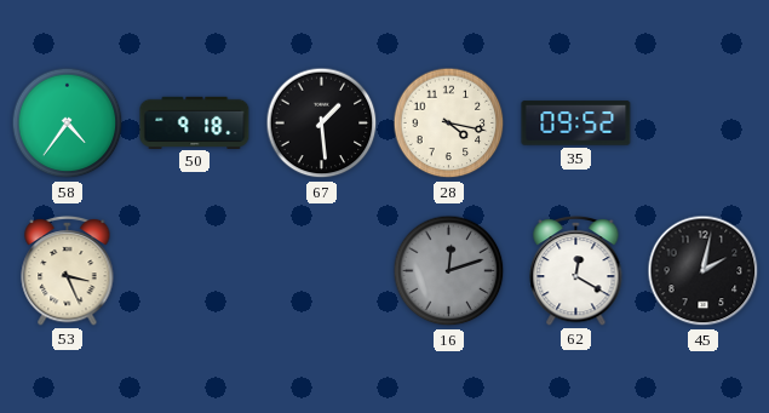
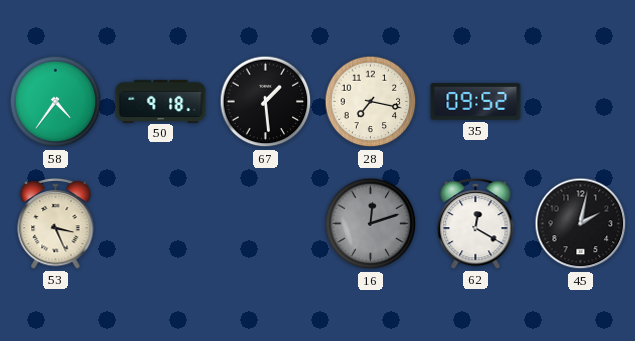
28: 4:17 -> 7:17
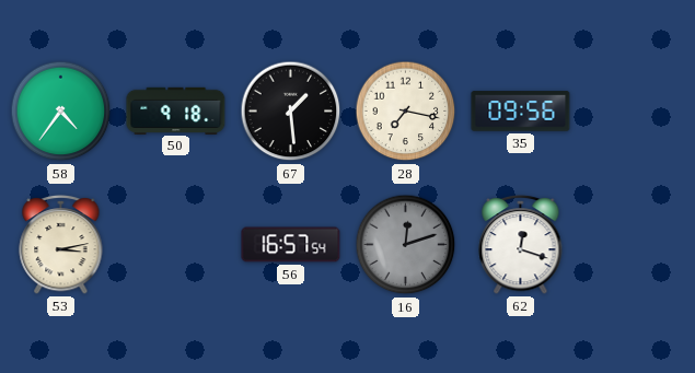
35: 09:52 -> 09:56
53: 3:26 -> 3:13
56: none -> 16:57
62: 12:20 -> 12:18
45: 2:02 -> none
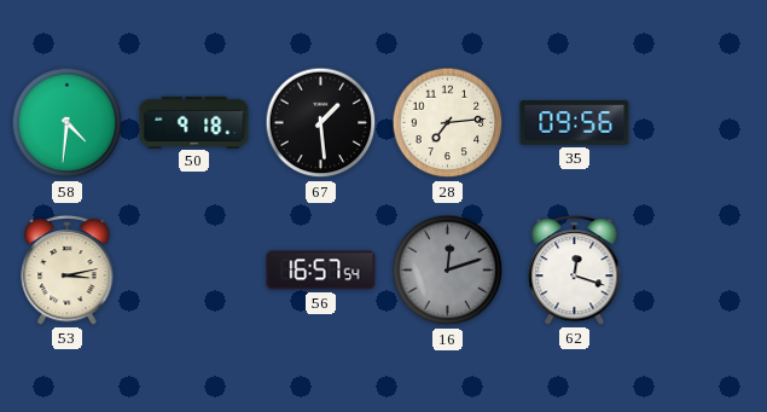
58: 4:36 -> 4:31
28: 7:17 -> 7:14
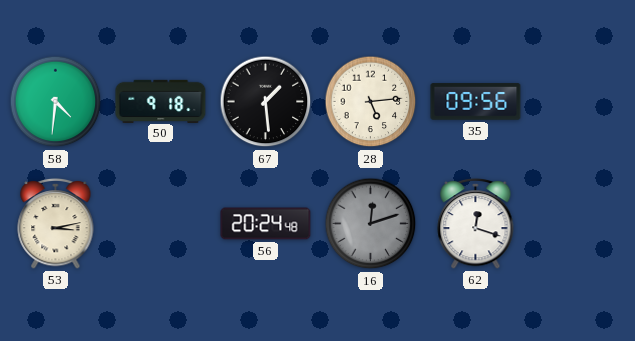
28: 7:14 -> 5:14
56: 16:57 -> 20:24
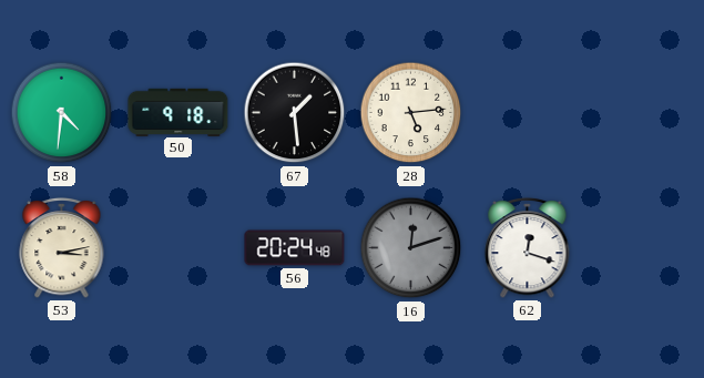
35: 09:56 -> none
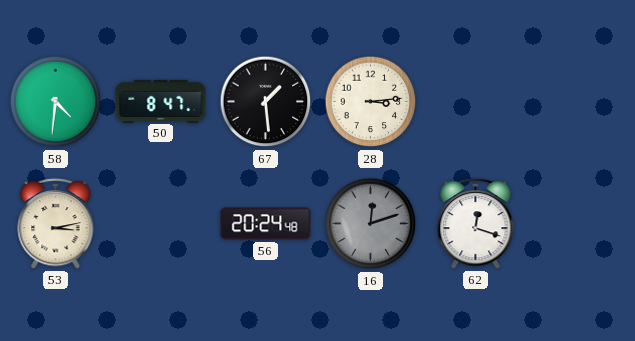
50: 9:18 -> 8:47
28: 5:14 -> 3:14
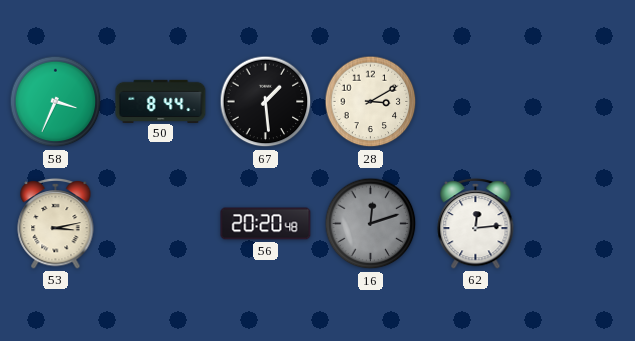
58: 4:31 -> 3:34
50: 8:47 -> 8:44
28: 3:14 -> 3:10
56: 20:24 -> 20:20
62: 12:18 -> 12:14
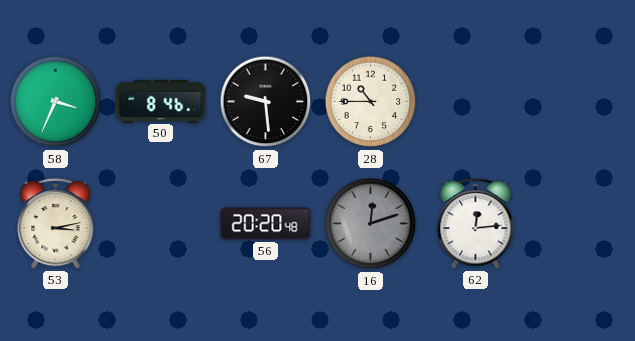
50: 8:44 -> 8:46
67: 1:29 -> 9:29
28: 3:10 -> 10:45
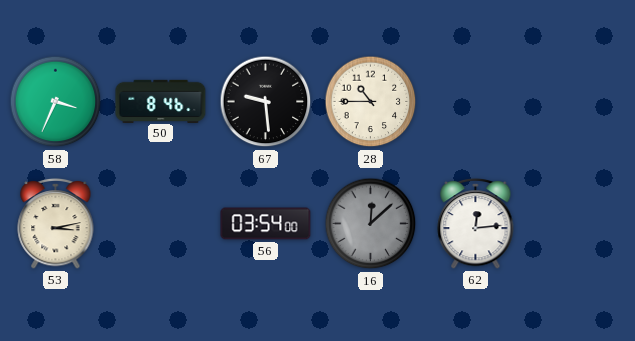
56: 20:20 -> 03:54
16: 12:12 -> 12:08
